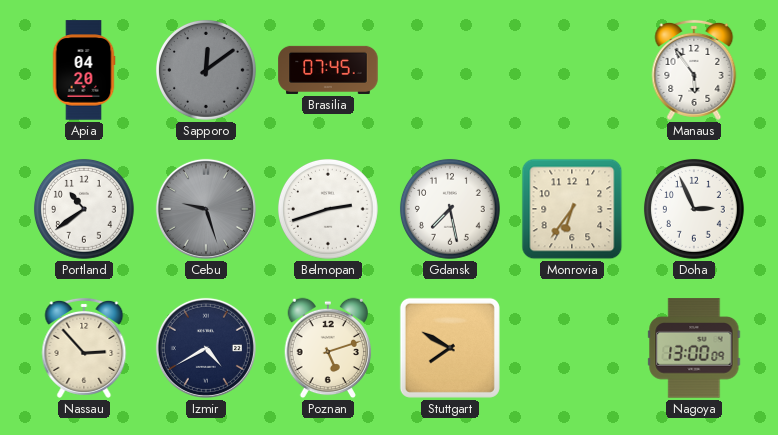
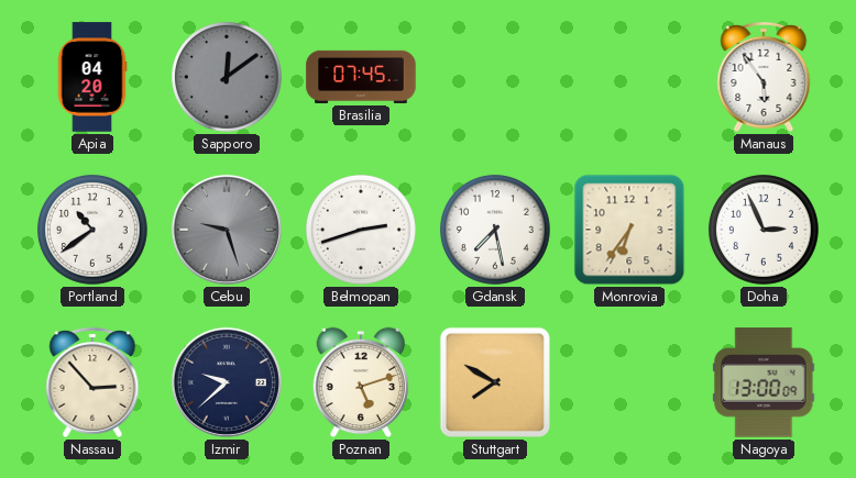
Izmir: 4:40 -> 9:38
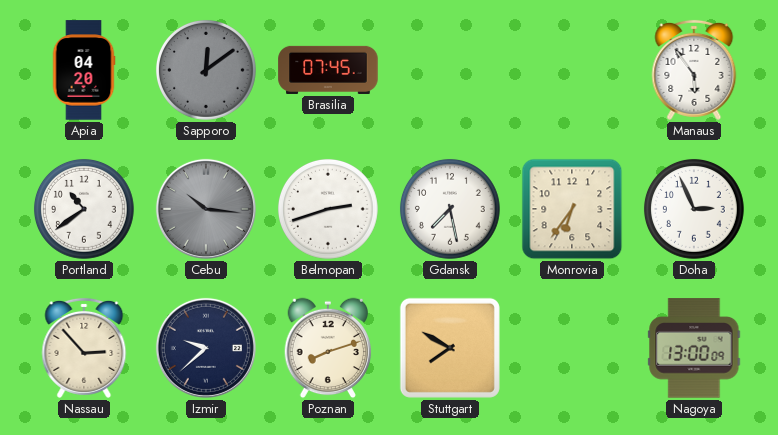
Cebu: 9:27 -> 10:16
Poznan: 5:12 -> 8:12
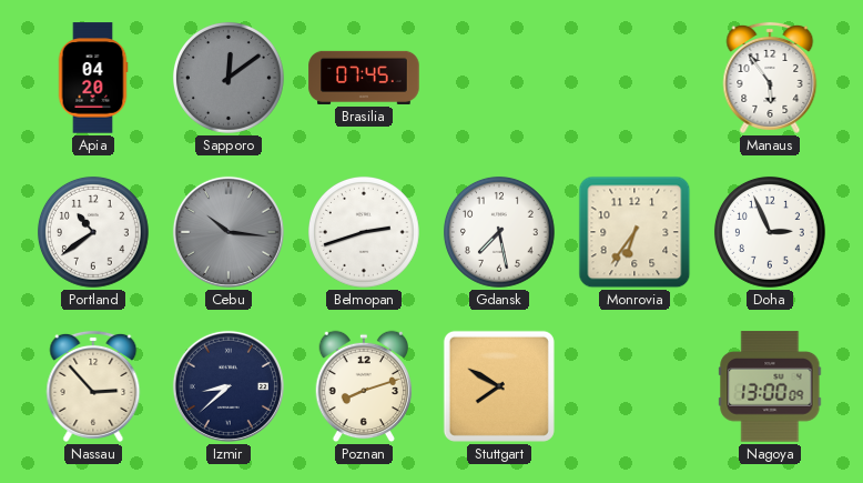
Izmir: 9:38 -> 8:38
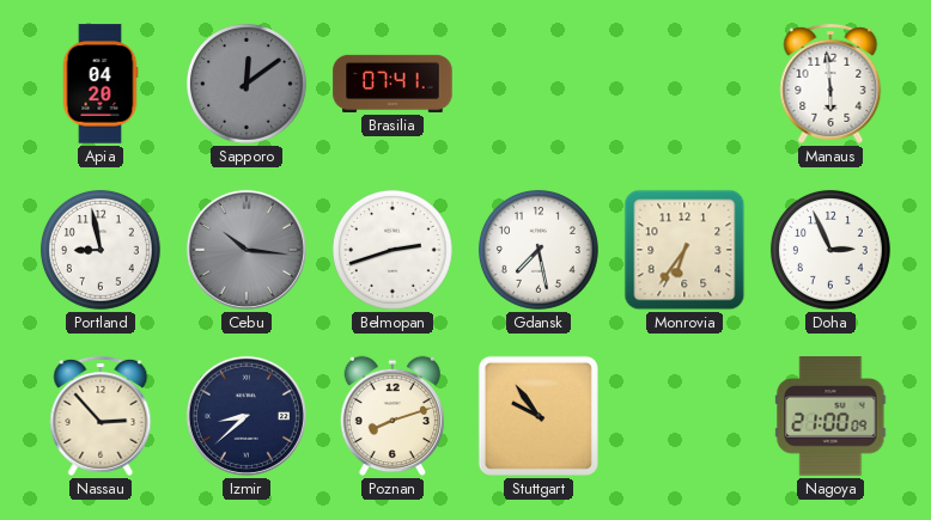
Brasilia: 07:45 -> 07:41
Manaus: 5:54 -> 5:59
Portland: 10:39 -> 8:58
Stuttgart: 7:50 -> 9:54
Nagoya: 13:00 -> 21:00
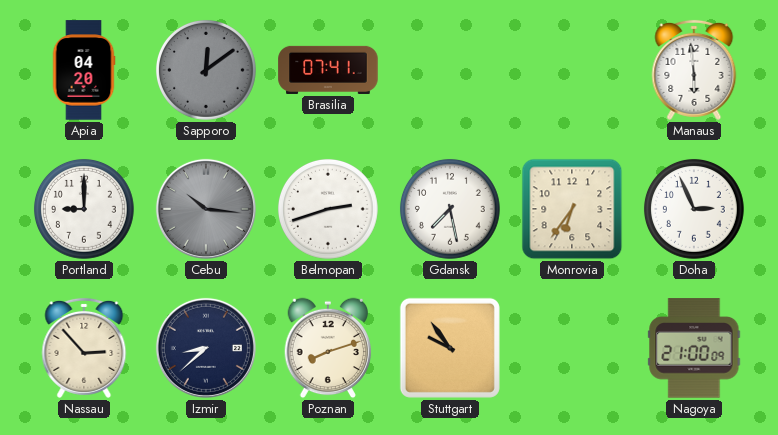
Portland: 8:58 -> 9:00
